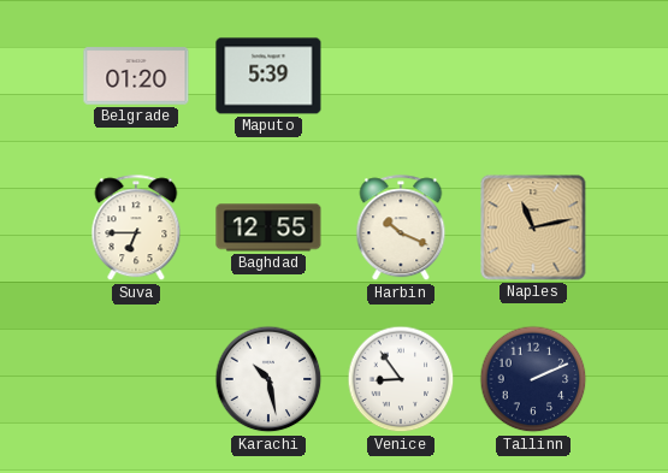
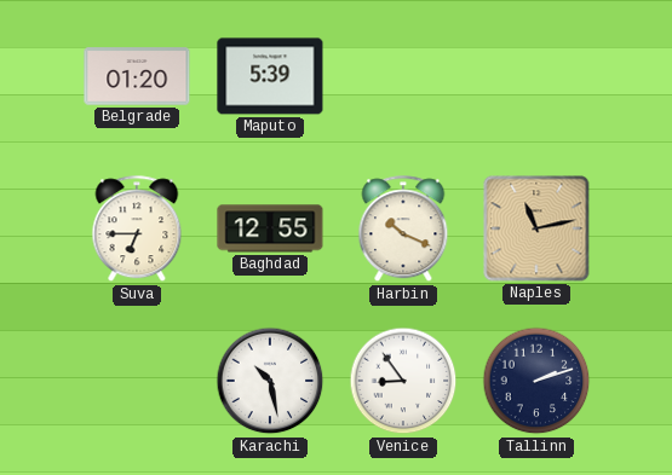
Tallinn: 2:11 -> 2:12
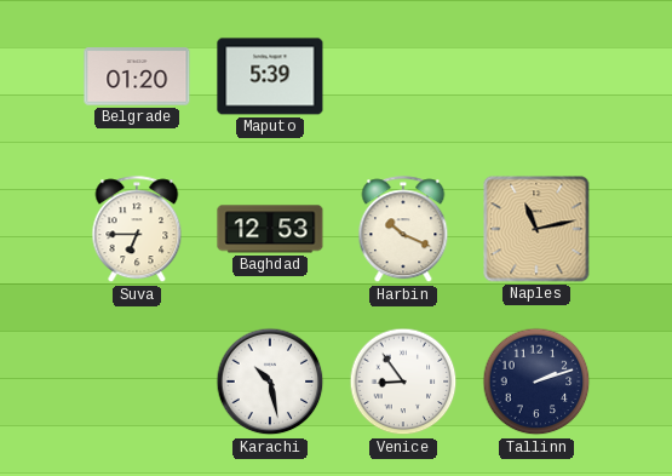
Baghdad: 12:55 -> 12:53
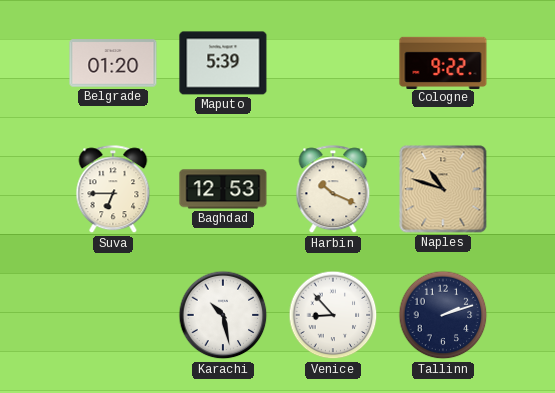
Cologne: none -> 9:22
Naples: 11:13 -> 10:48
Venice: 8:54 -> 8:53
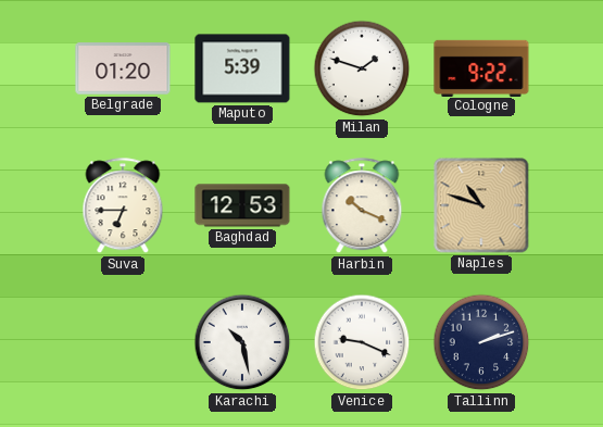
Milan: none -> 1:48
Venice: 8:53 -> 9:19
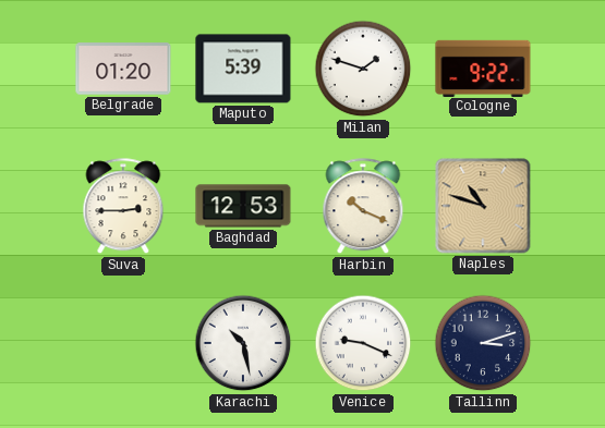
Suva: 6:45 -> 2:45
Tallinn: 2:12 -> 3:12
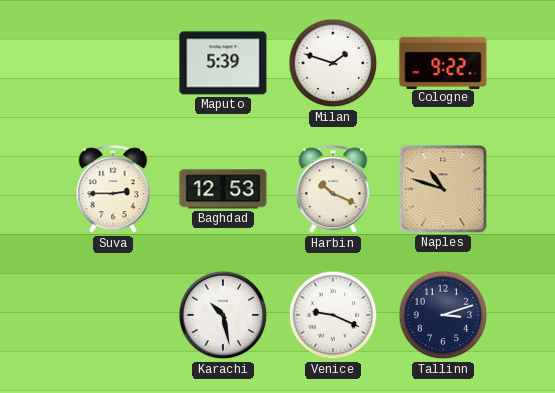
Belgrade: 01:20 -> none
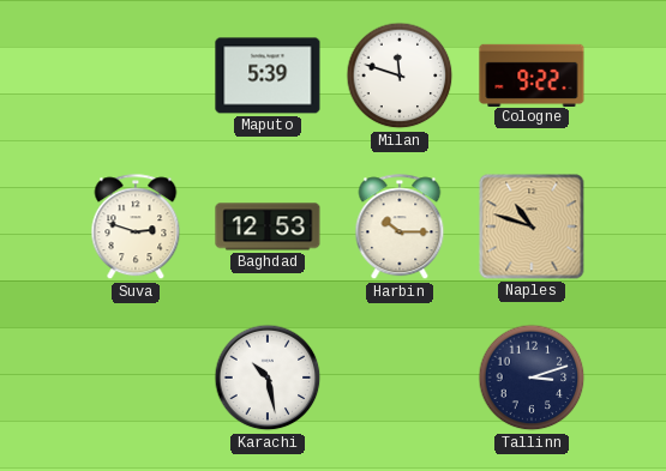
Milan: 1:48 -> 11:48
Suva: 2:45 -> 2:48
Harbin: 10:19 -> 10:15
Venice: 9:19 -> none
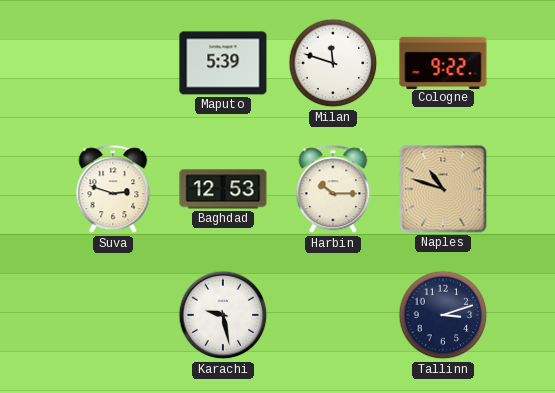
Karachi: 10:28 -> 9:28
